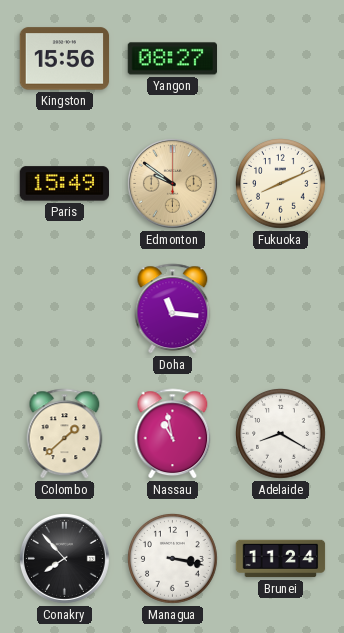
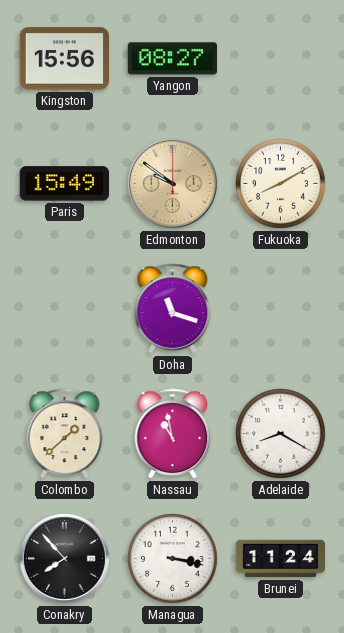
Fukuoka: 8:11 -> 8:10
Doha: 11:16 -> 11:18
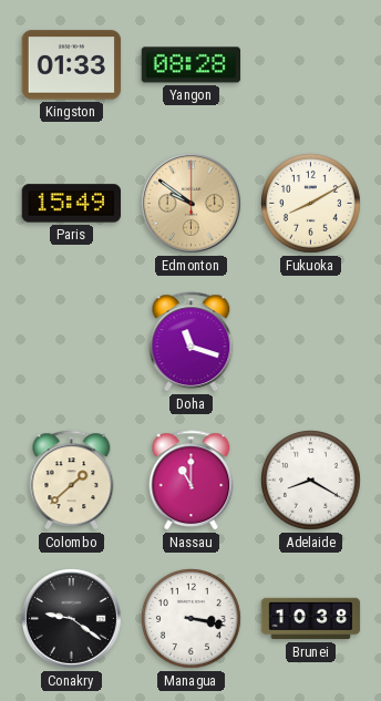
Kingston: 15:56 -> 01:33
Yangon: 08:27 -> 08:28
Nassau: 10:58 -> 11:00
Conakry: 7:53 -> 9:21
Brunei: 11:24 -> 10:38
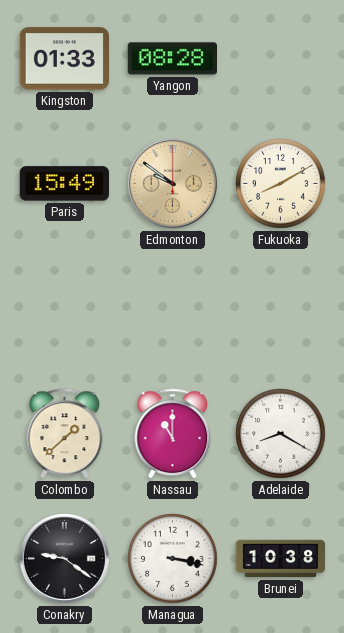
Doha: 11:18 -> none
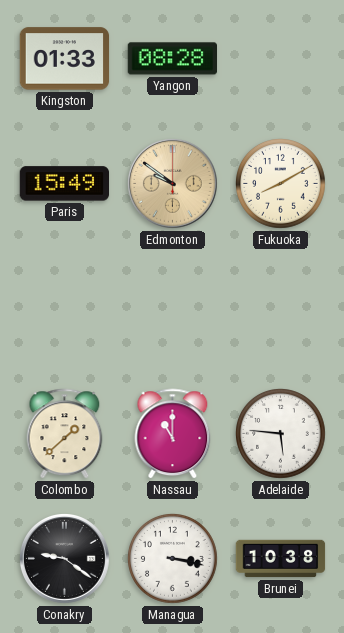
Adelaide: 8:20 -> 5:46
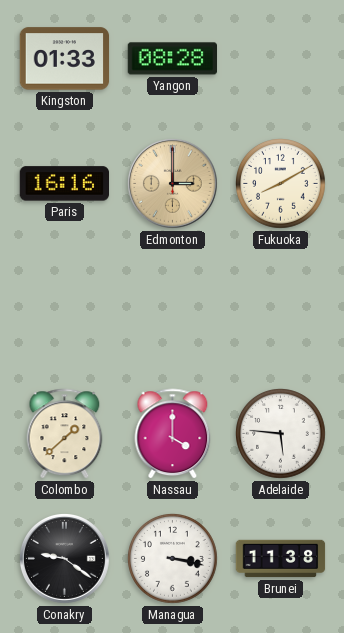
Paris: 15:49 -> 16:16
Edmonton: 9:51 -> 3:00
Nassau: 11:00 -> 4:00
Brunei: 10:38 -> 11:38
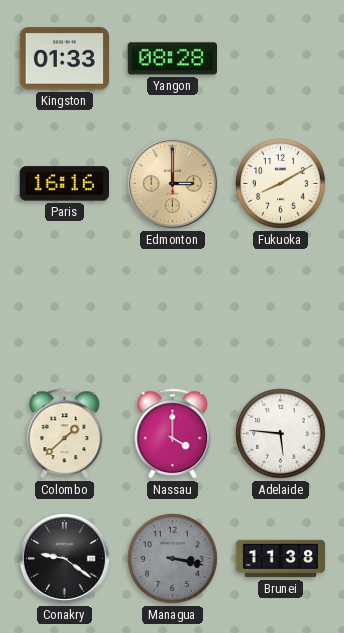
Managua dial: white -> grey
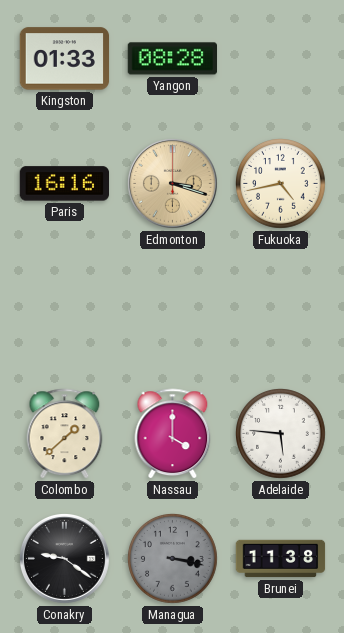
Edmonton: 3:00 -> 3:18
Fukuoka: 8:10 -> 4:43
